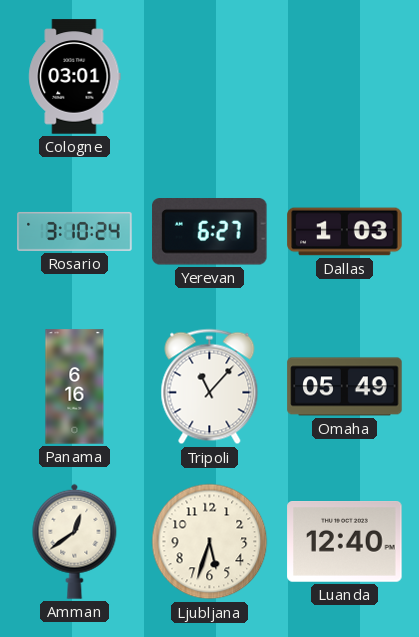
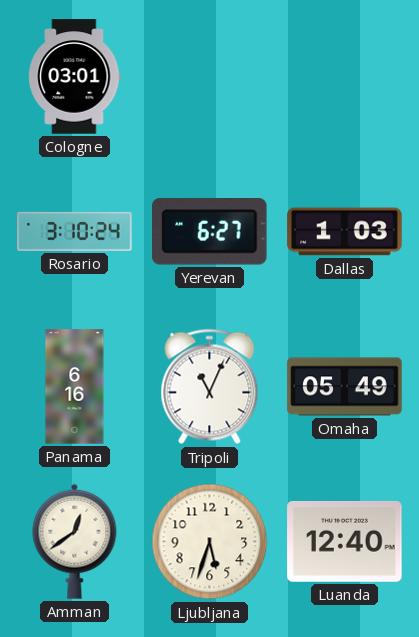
Tripoli: 11:07 -> 11:04
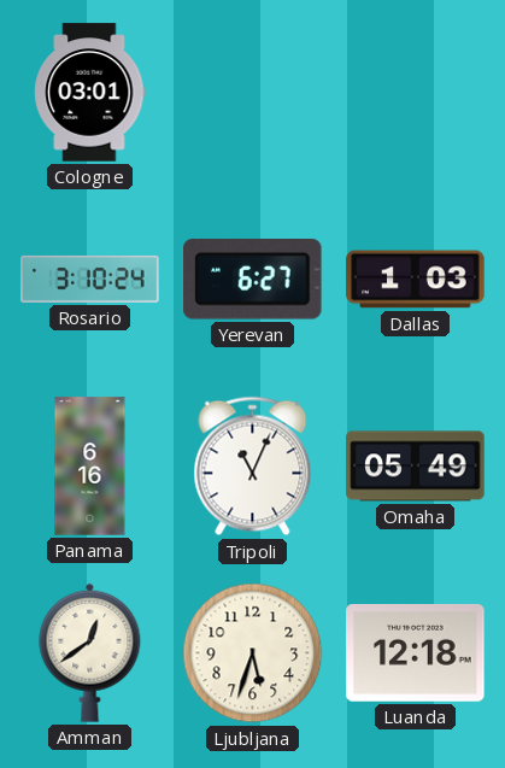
Luanda: 12:40 -> 12:18
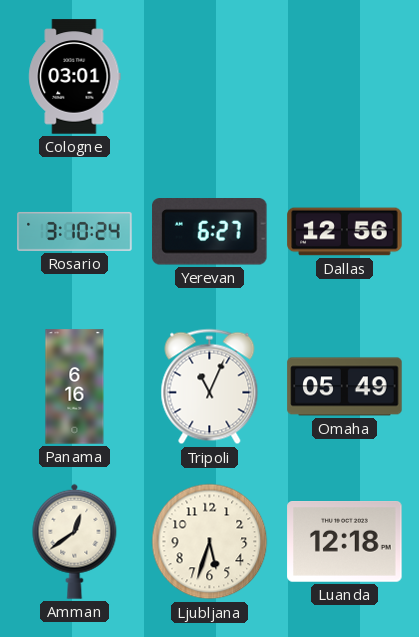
Dallas: 1:03 -> 12:56
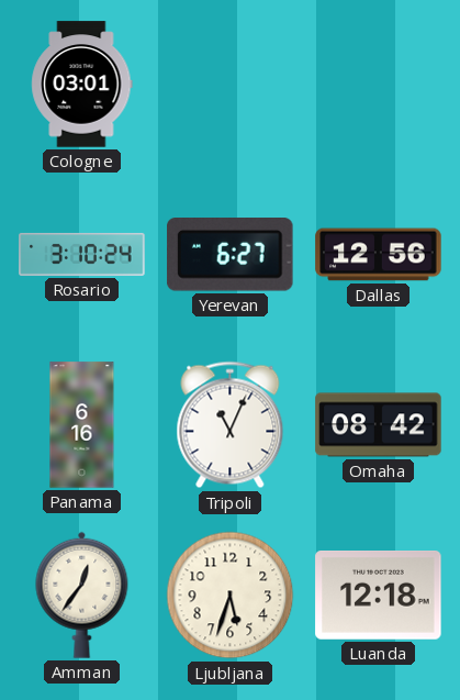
Omaha: 05:49 -> 08:42
Amman: 12:39 -> 12:36
